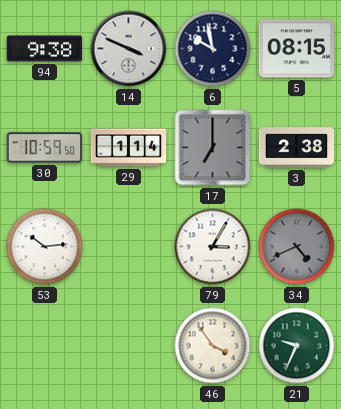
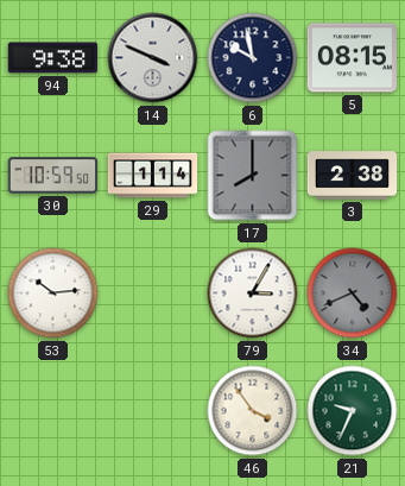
17: 7:00 -> 8:00
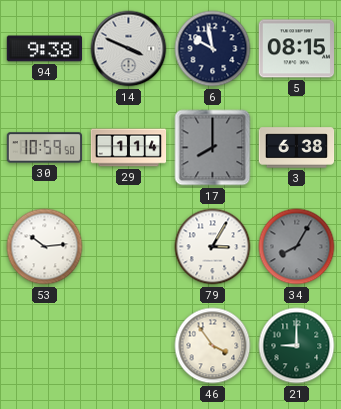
3: 2:38 -> 6:38
34: 4:41 -> 8:05
21: 9:34 -> 9:00
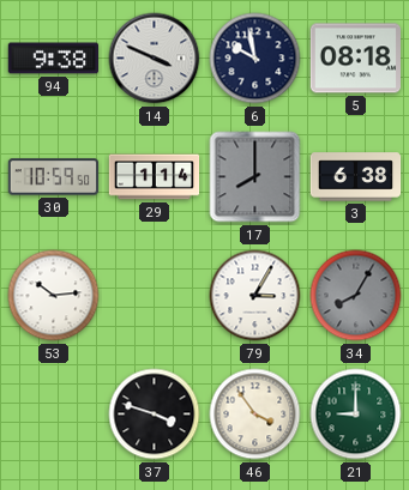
5: 08:15 -> 08:18
37: none -> 3:48
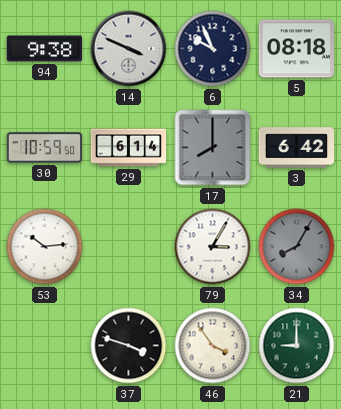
6: 9:58 -> 9:56
29: 1:14 -> 6:14
3: 6:38 -> 6:42
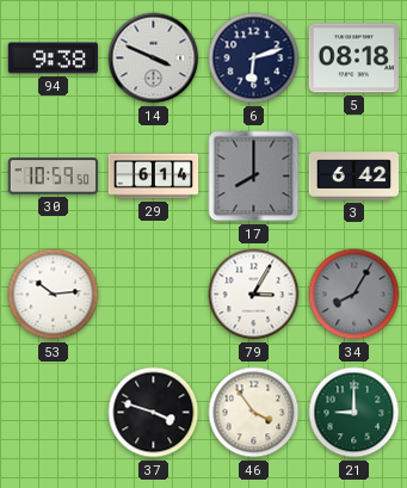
6: 9:56 -> 6:12
